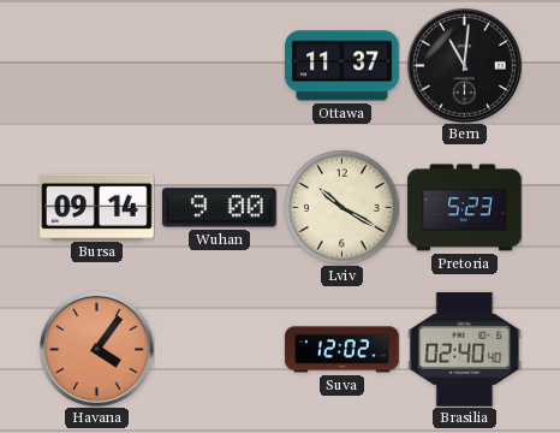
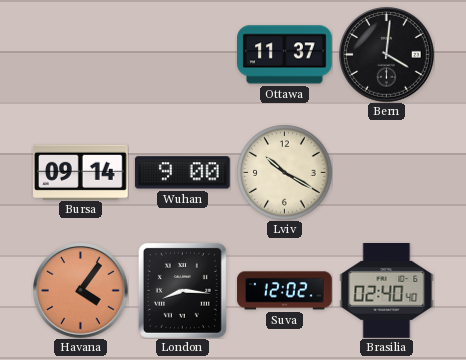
Bern: 11:01 -> 4:01
Pretoria: 5:23 -> none
London: none -> 8:16
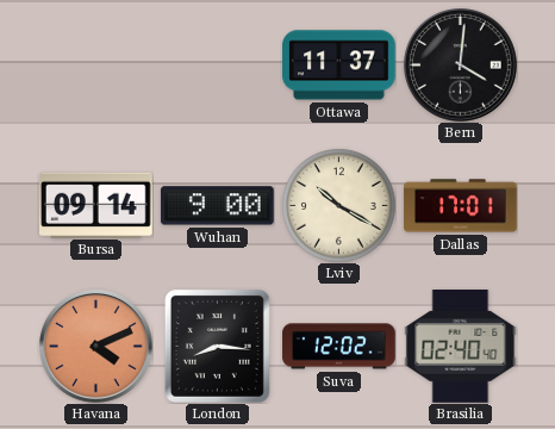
Dallas: none -> 17:01
Havana: 4:06 -> 4:11
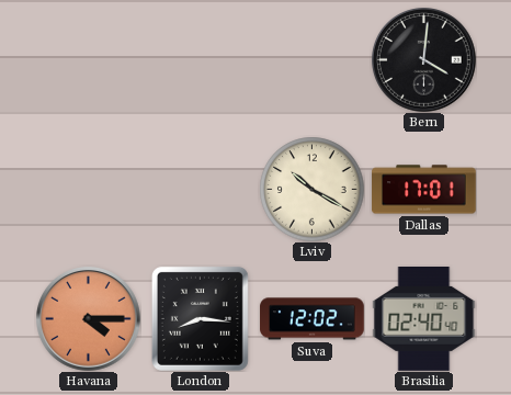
Ottawa: 11:37 -> none
Bursa: 09:14 -> none
Wuhan: 9:00 -> none
Havana: 4:11 -> 4:15
